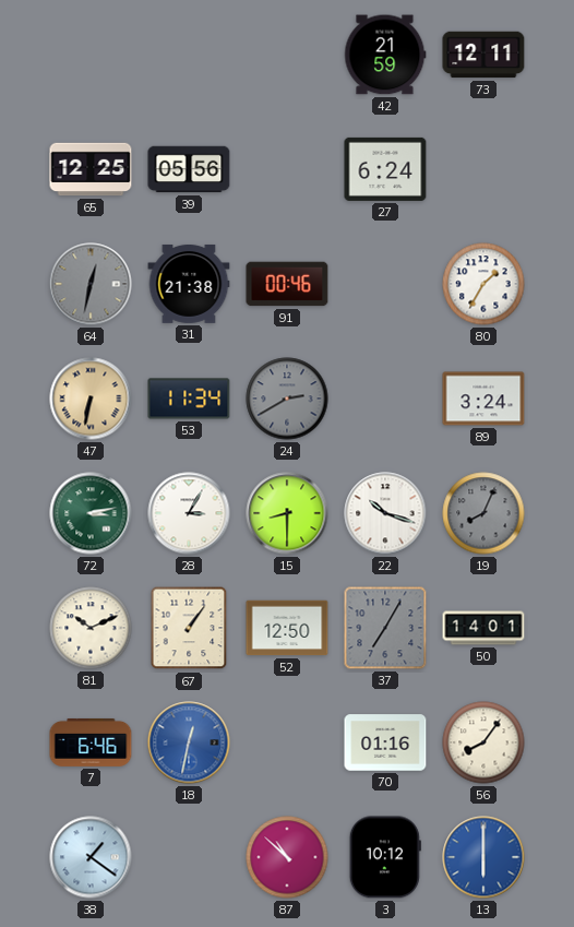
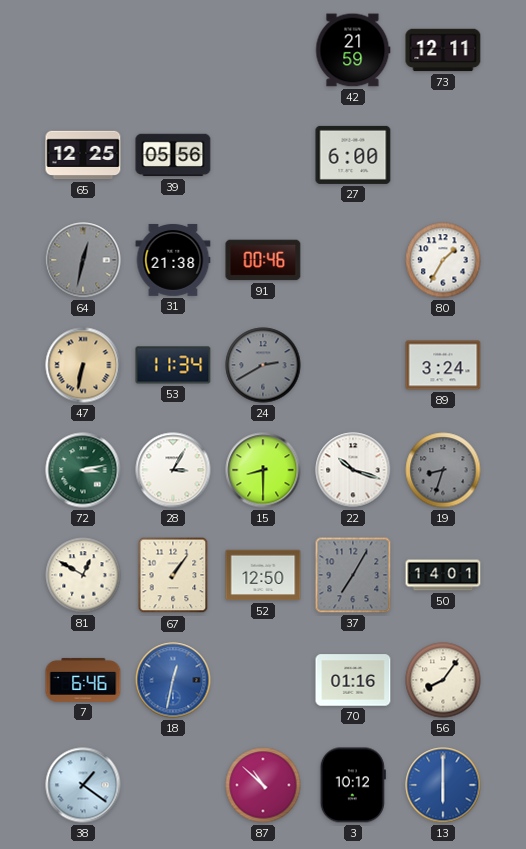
27: 6:24 -> 6:00
19: 8:04 -> 8:33
81: 10:11 -> 12:50
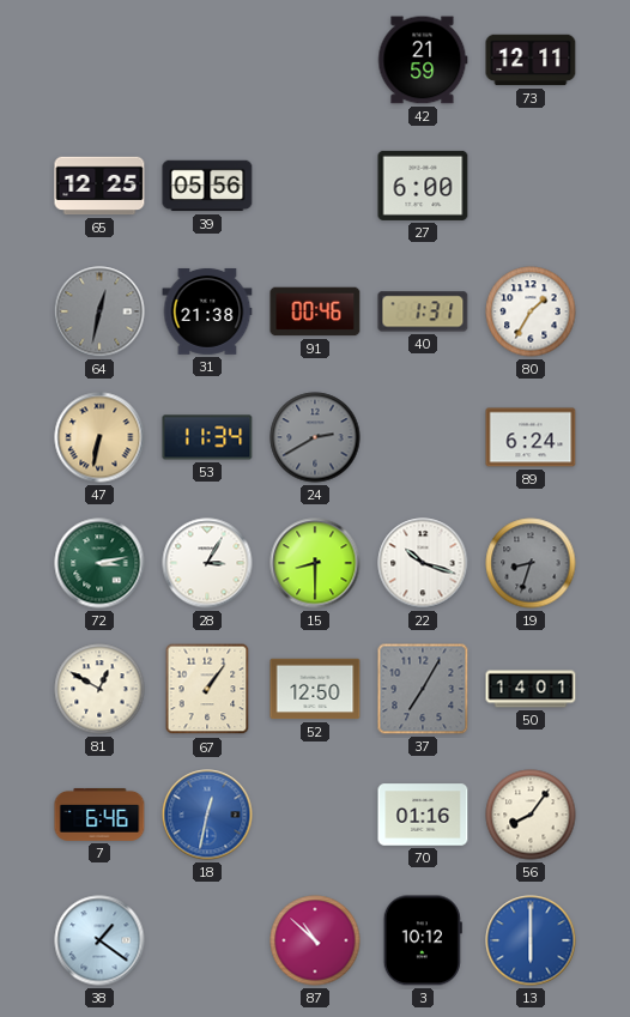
40: none -> 1:31
89: 3:24 -> 6:24
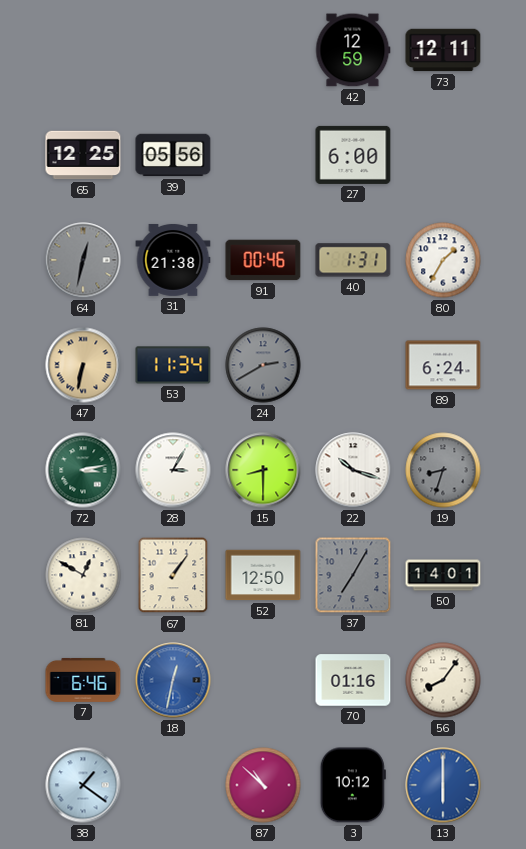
42: 21:59 -> 12:59
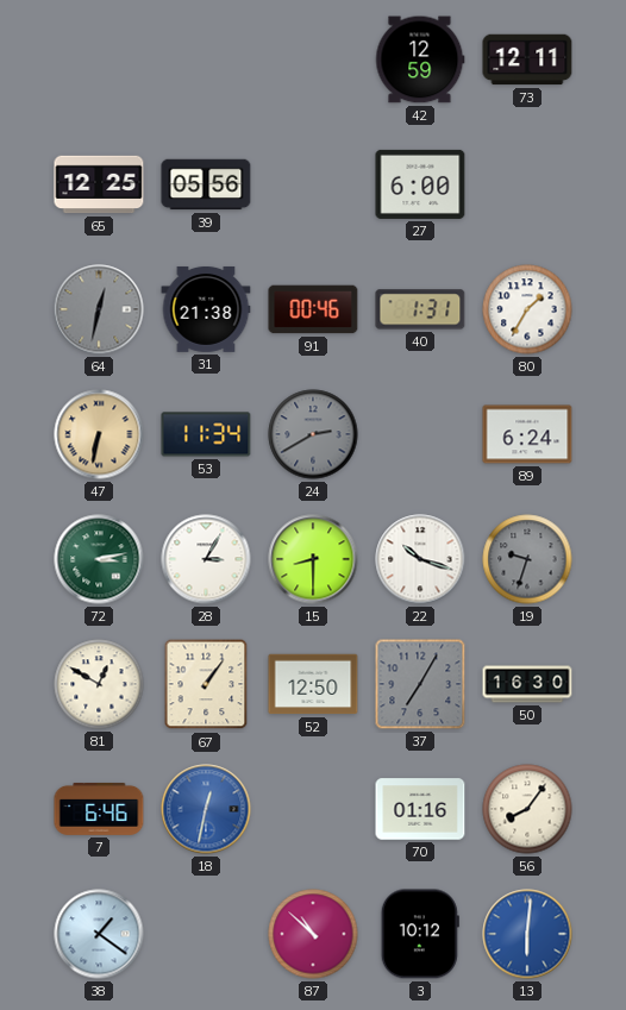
19: 8:33 -> 9:33
50: 14:01 -> 16:30
13: 6:00 -> 6:01
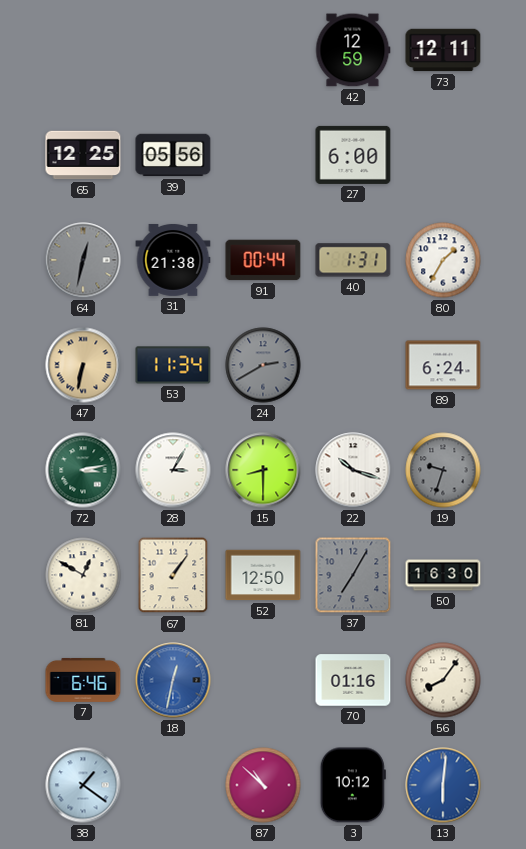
91: 00:46 -> 00:44
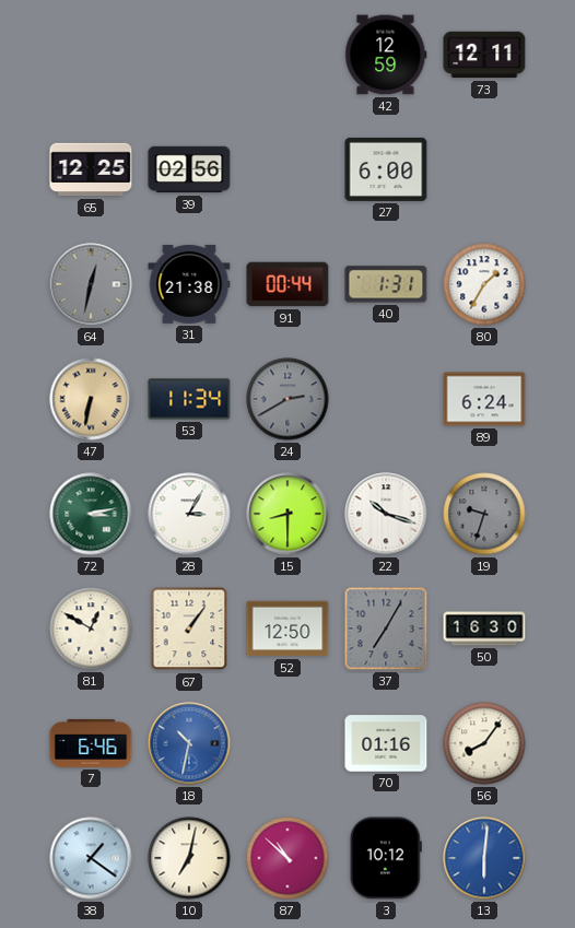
39: 05:56 -> 02:56
18: 12:32 -> 10:32
10: none -> 7:02
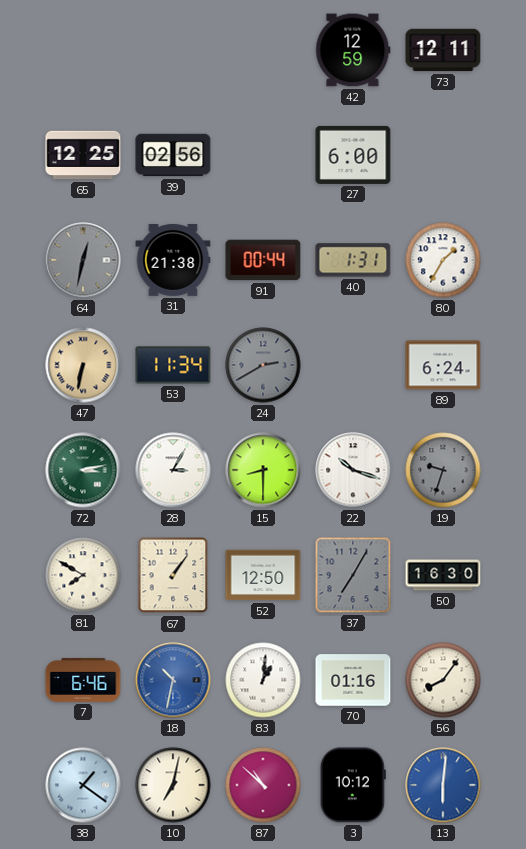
81: 12:50 -> 7:50
83: none -> 1:01
